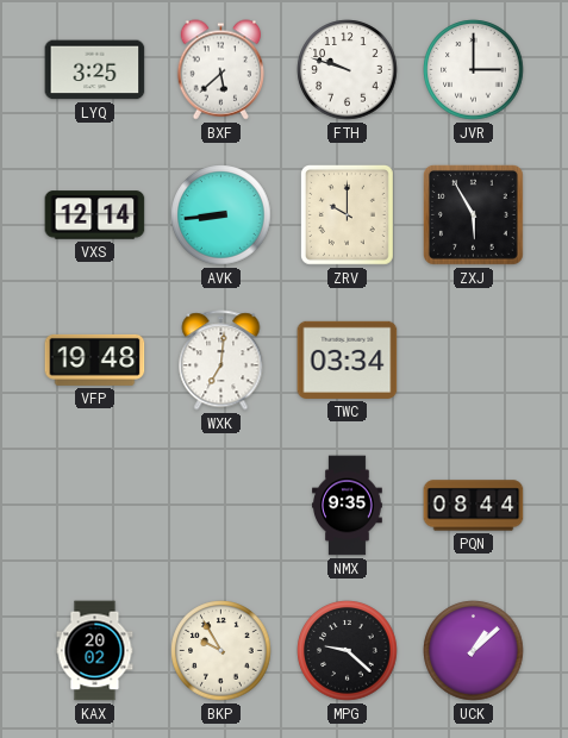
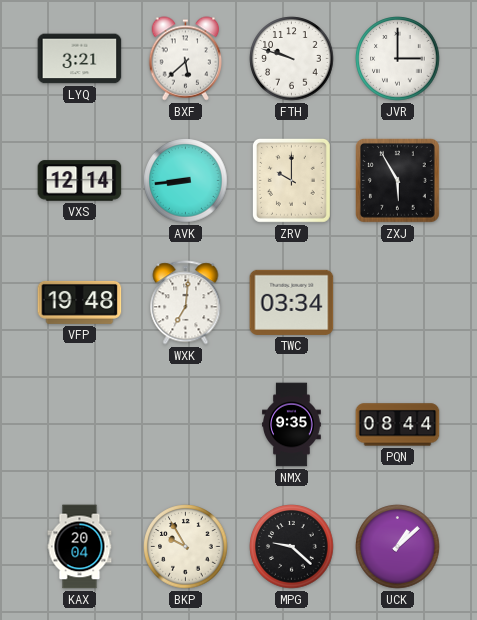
LYQ: 3:25 -> 3:21
KAX: 20:02 -> 20:04
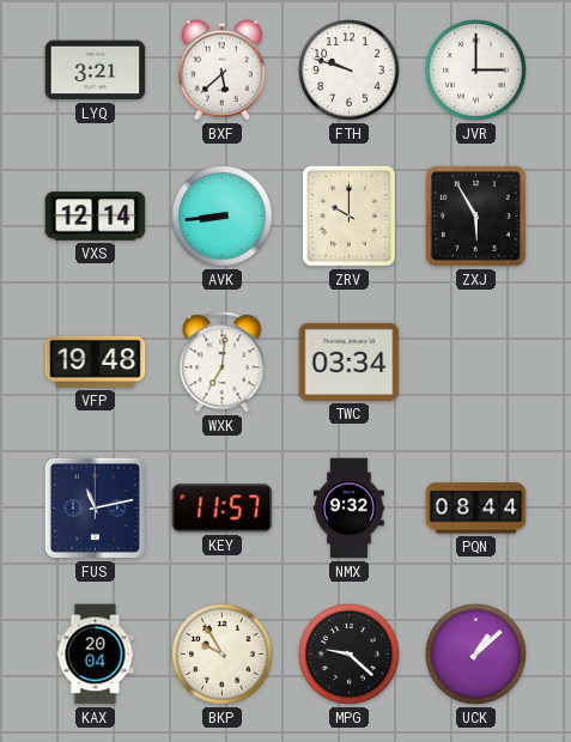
FUS: none -> 11:13
KEY: none -> 11:57
NMX: 9:35 -> 9:32
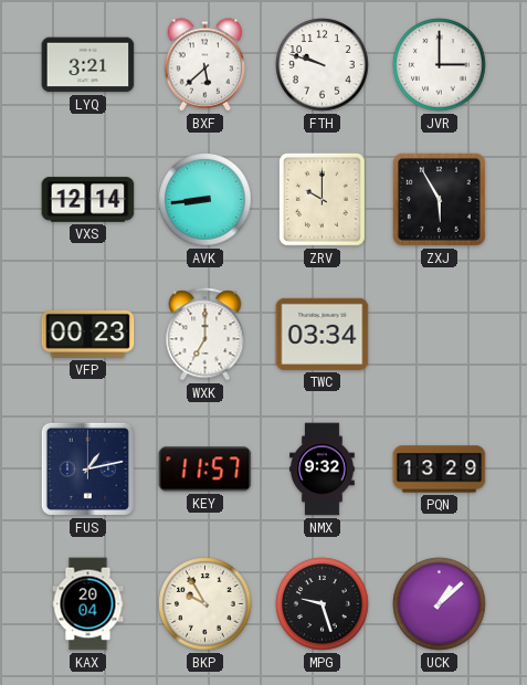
VFP: 19:48 -> 00:23
WXK: 7:01 -> 7:00
FUS: 11:13 -> 1:13
PQN: 08:44 -> 13:29
MPG: 9:22 -> 9:27
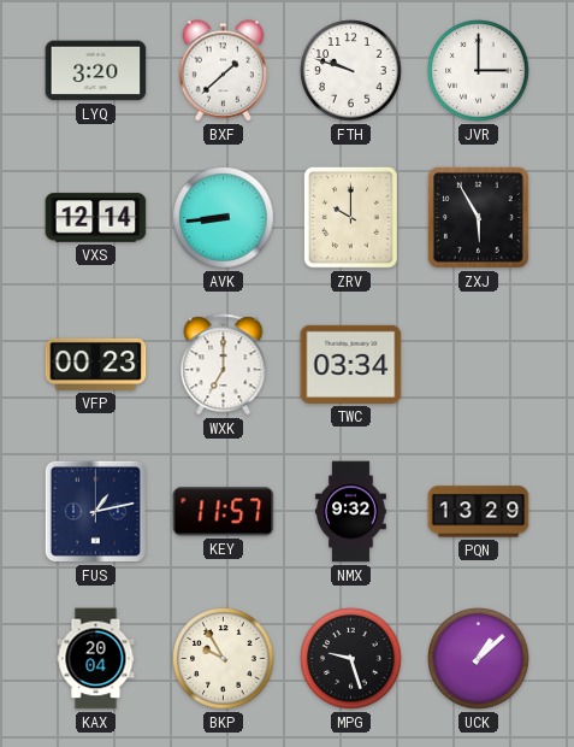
LYQ: 3:21 -> 3:20
BXF: 5:38 -> 1:38
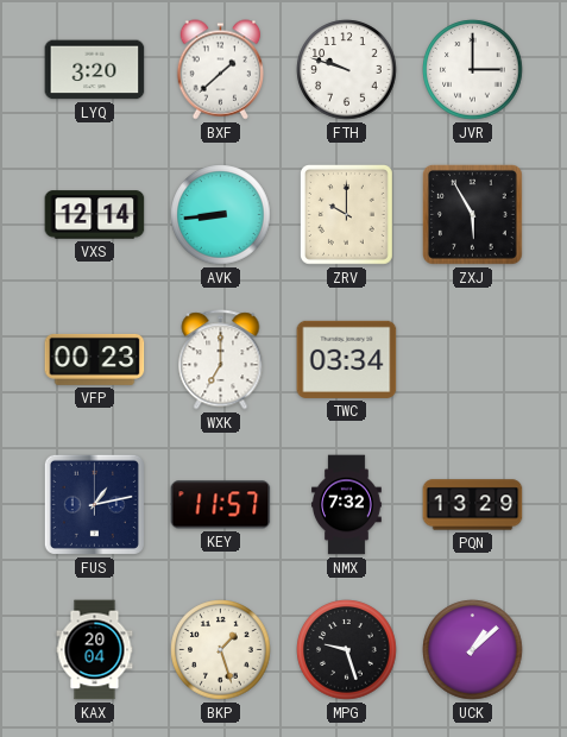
NMX: 9:32 -> 7:32
BKP: 9:55 -> 1:27
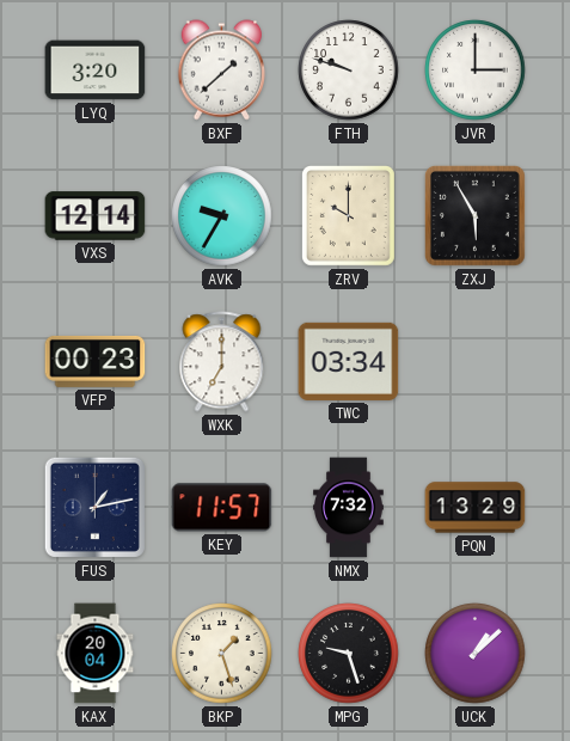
AVK: 8:44 -> 9:35
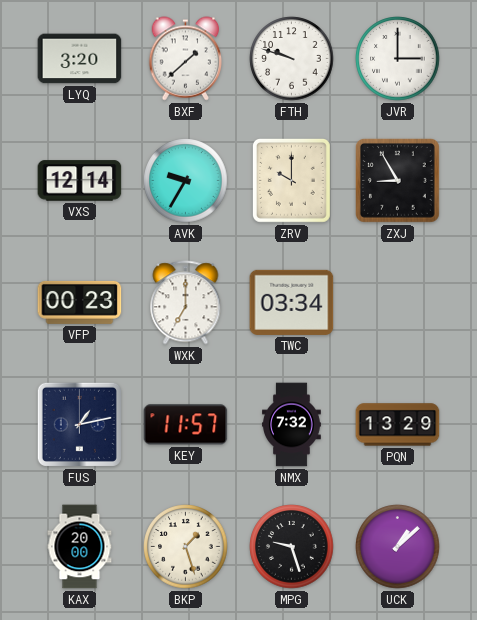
ZXJ: 5:55 -> 8:55
KAX: 20:04 -> 20:00
